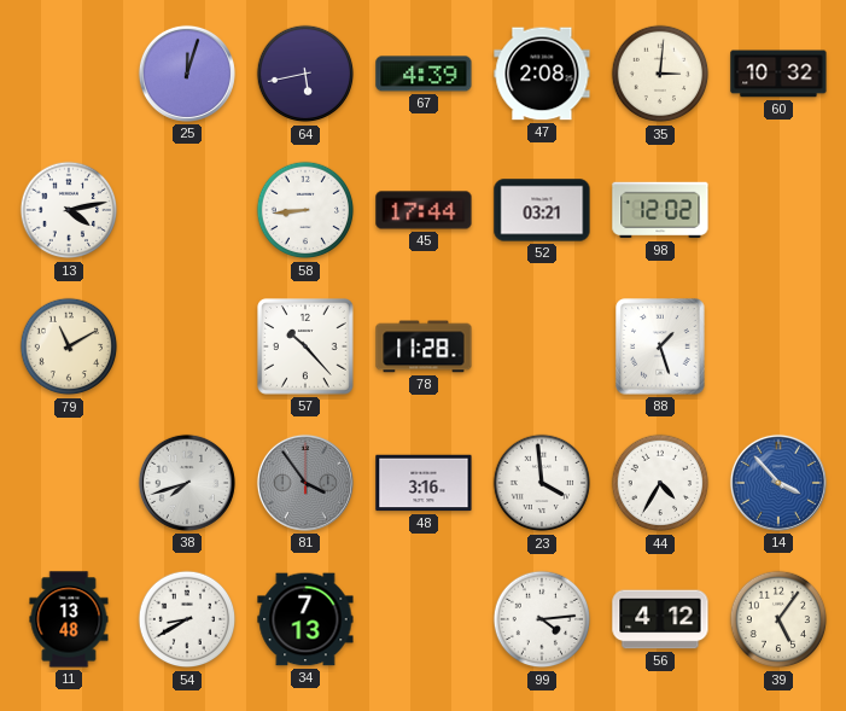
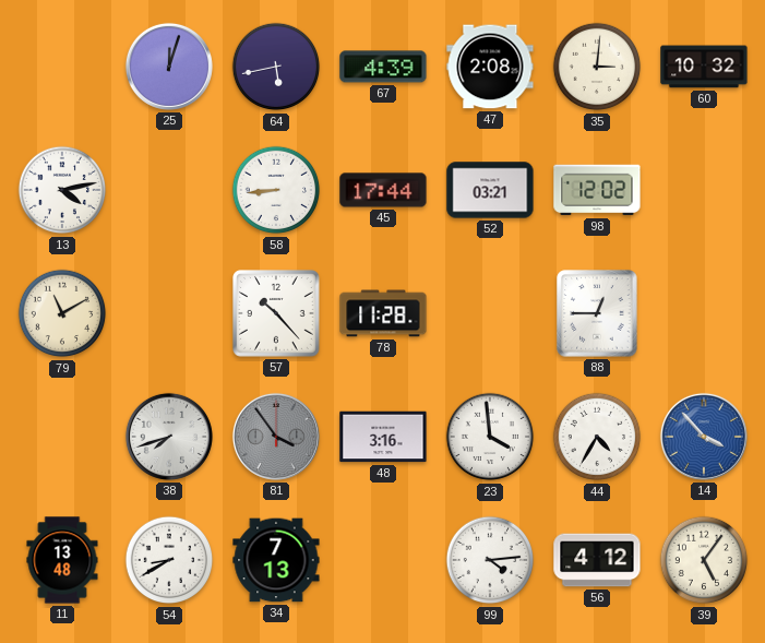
88: 1:27 -> 12:45
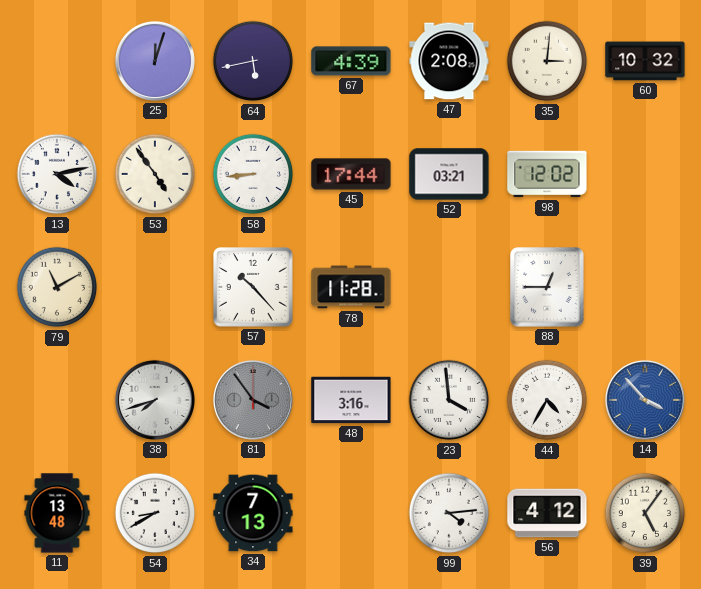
53: none -> 4:54
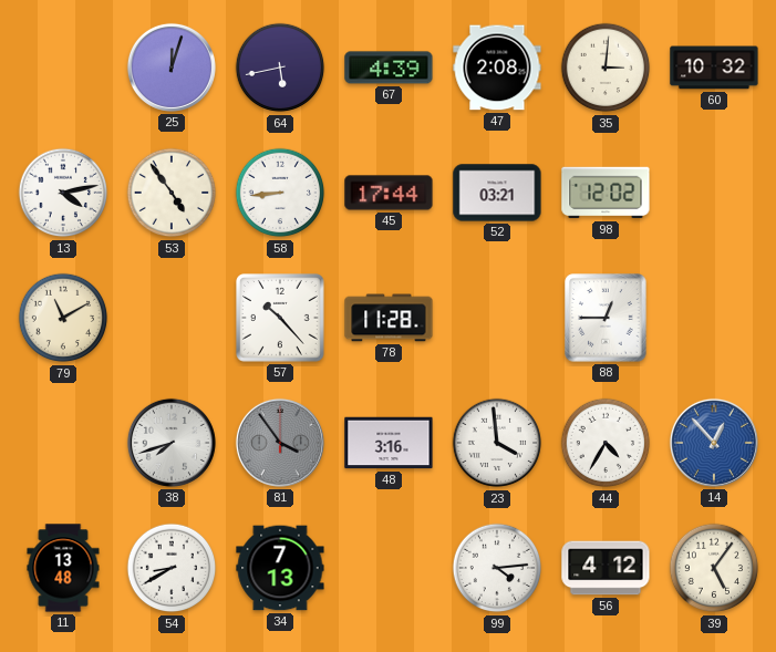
14: 3:53 -> 12:53
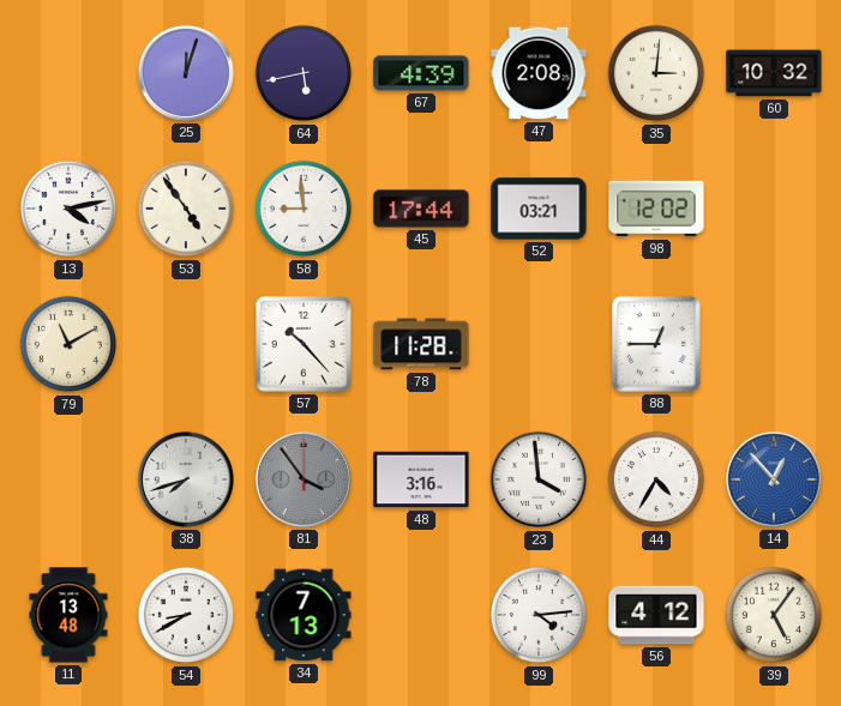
58: 8:44 -> 8:59
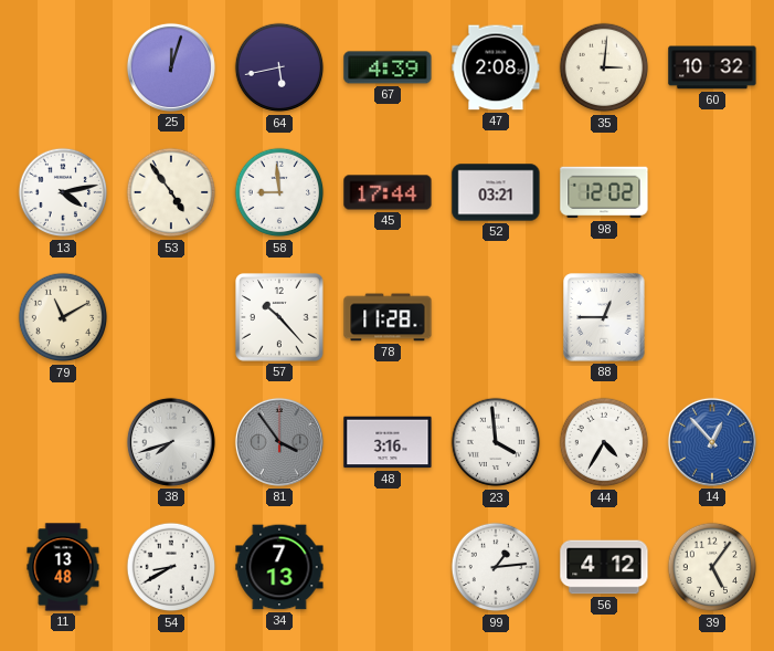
99: 4:14 -> 1:14
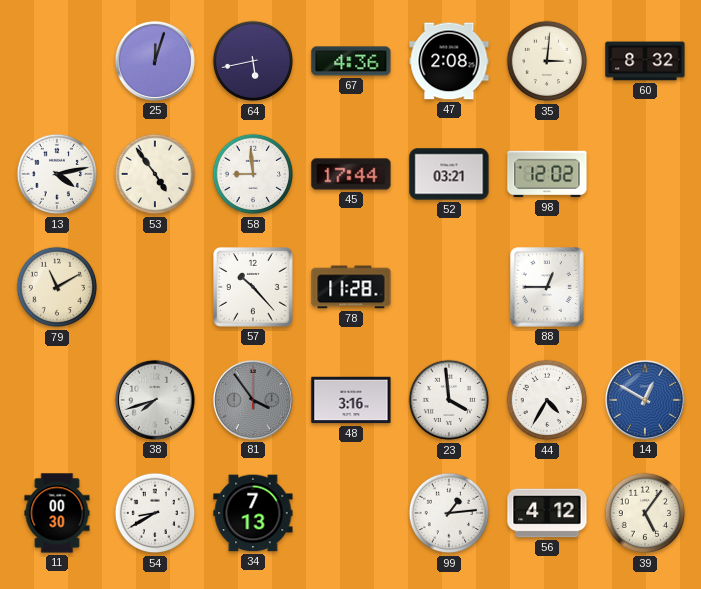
67: 4:39 -> 4:36
60: 10:32 -> 8:32
14: 12:53 -> 12:50
11: 13:48 -> 00:30
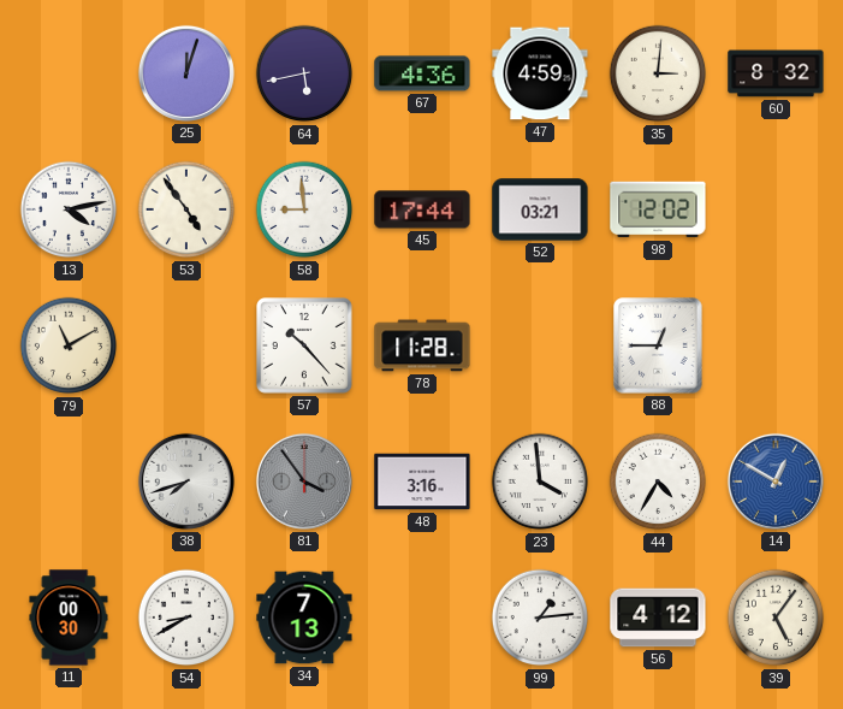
47: 2:08 -> 4:59
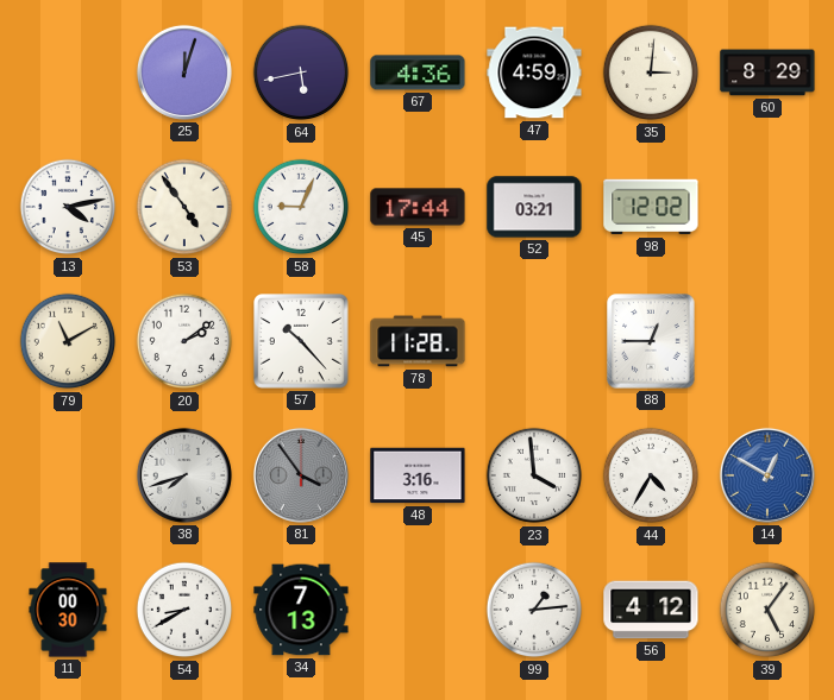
60: 8:32 -> 8:29
58: 8:59 -> 9:04
20: none -> 2:09
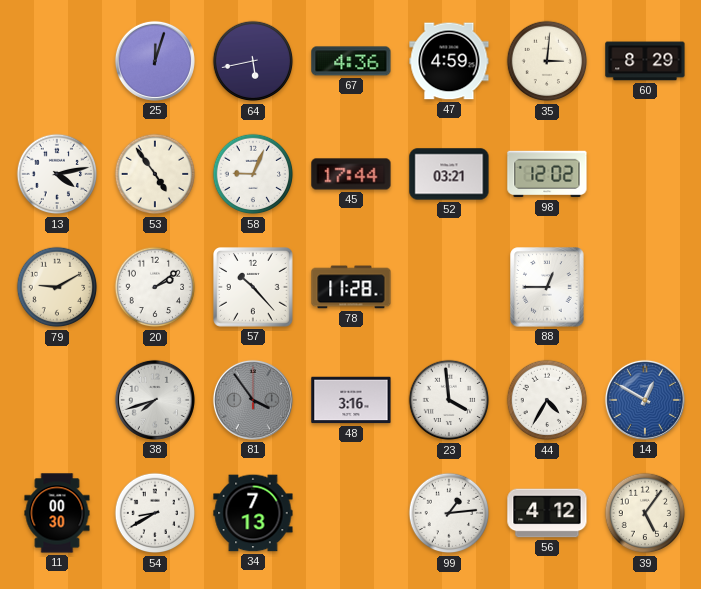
79: 11:10 -> 9:10
